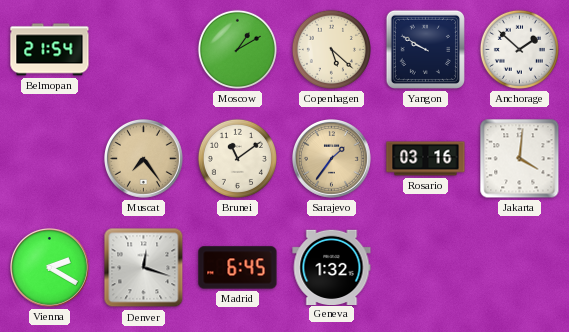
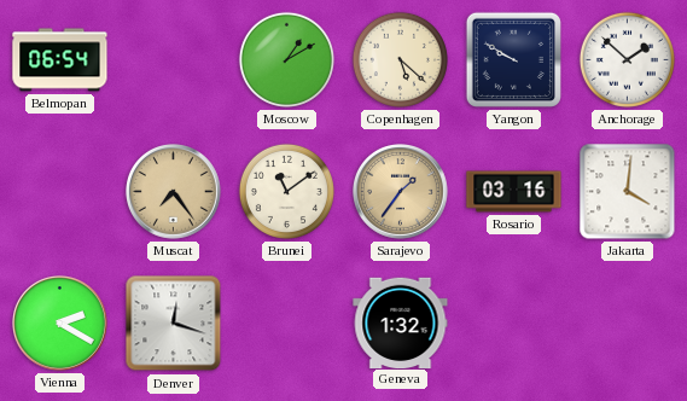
Belmopan: 21:54 -> 06:54
Madrid: 6:45 -> none
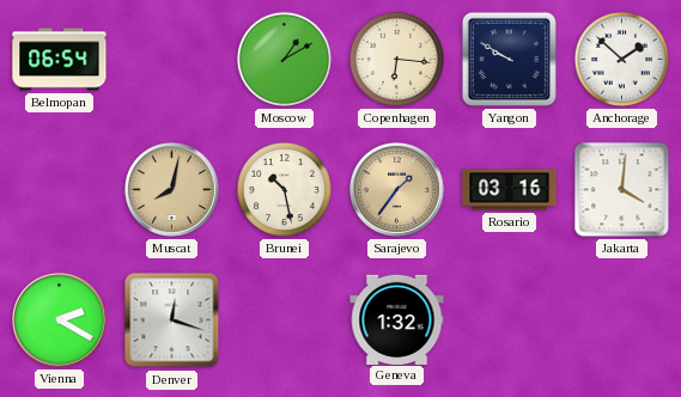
Copenhagen: 5:22 -> 6:16
Muscat: 7:24 -> 8:02
Brunei: 11:09 -> 10:28
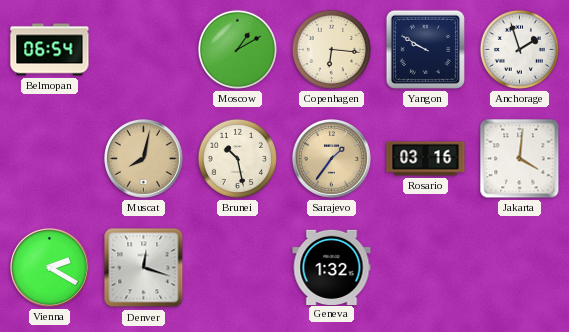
Anchorage: 1:52 -> 1:57
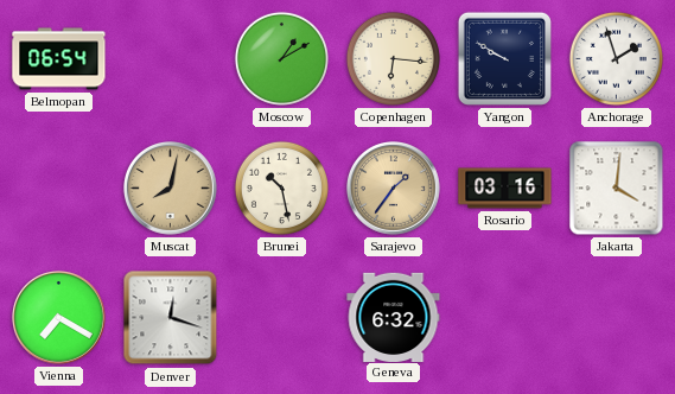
Vienna: 2:20 -> 7:20
Geneva: 1:32 -> 6:32
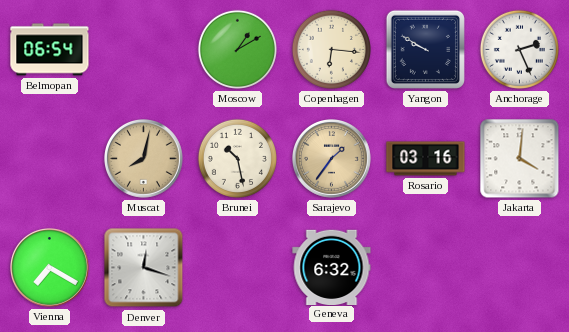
Anchorage: 1:57 -> 2:26
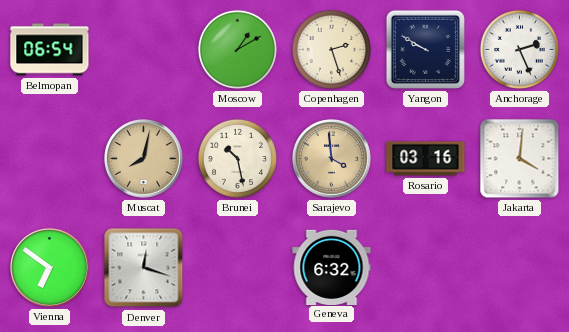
Copenhagen: 6:16 -> 2:27
Sarajevo: 1:36 -> 3:59
Vienna: 7:20 -> 6:51
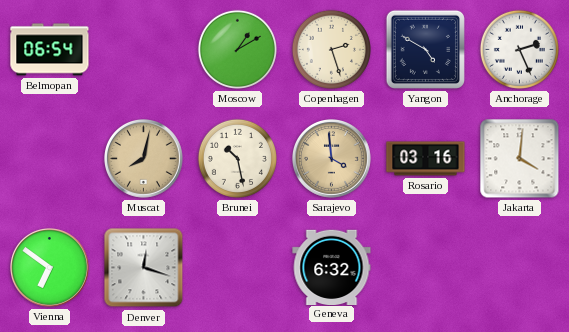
Yangon: 9:50 -> 4:50
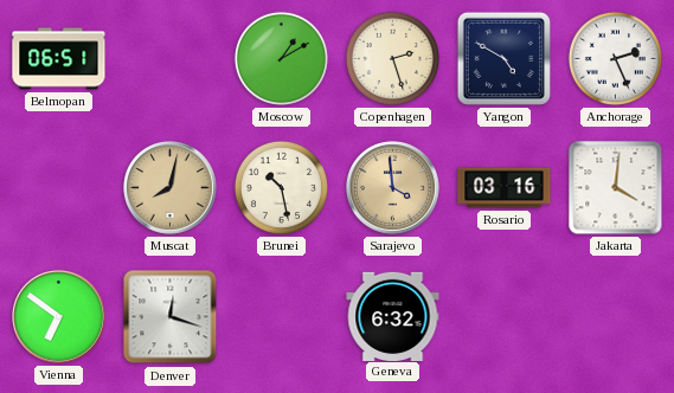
Belmopan: 06:54 -> 06:51
